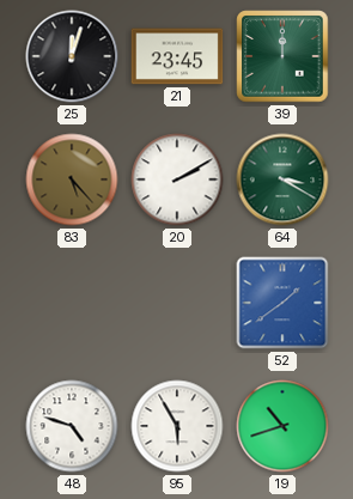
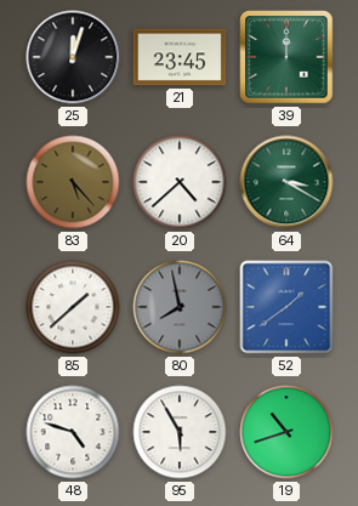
20: 2:10 -> 4:38
85: none -> 1:38
80: none -> 7:58
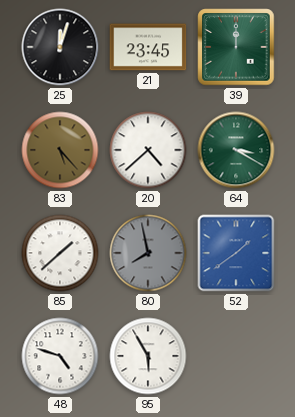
19: 10:42 -> none
